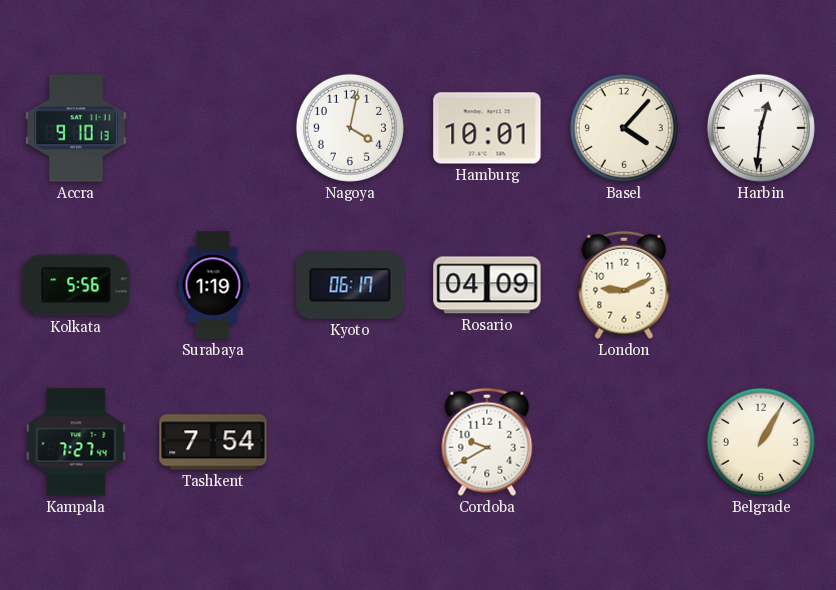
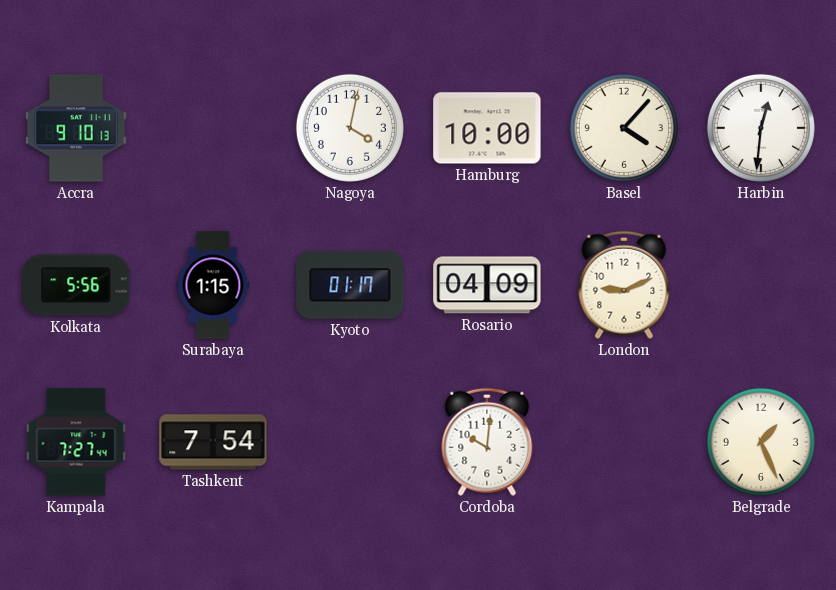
Hamburg: 10:01 -> 10:00
Surabaya: 1:19 -> 1:15
Kyoto: 06:17 -> 01:17
Cordoba: 9:40 -> 10:01
Belgrade: 1:05 -> 1:26
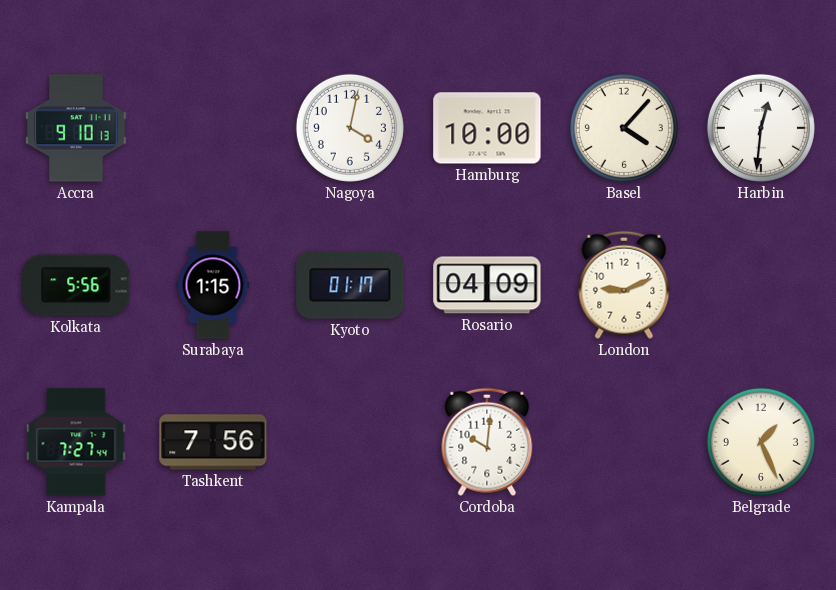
Tashkent: 7:54 -> 7:56
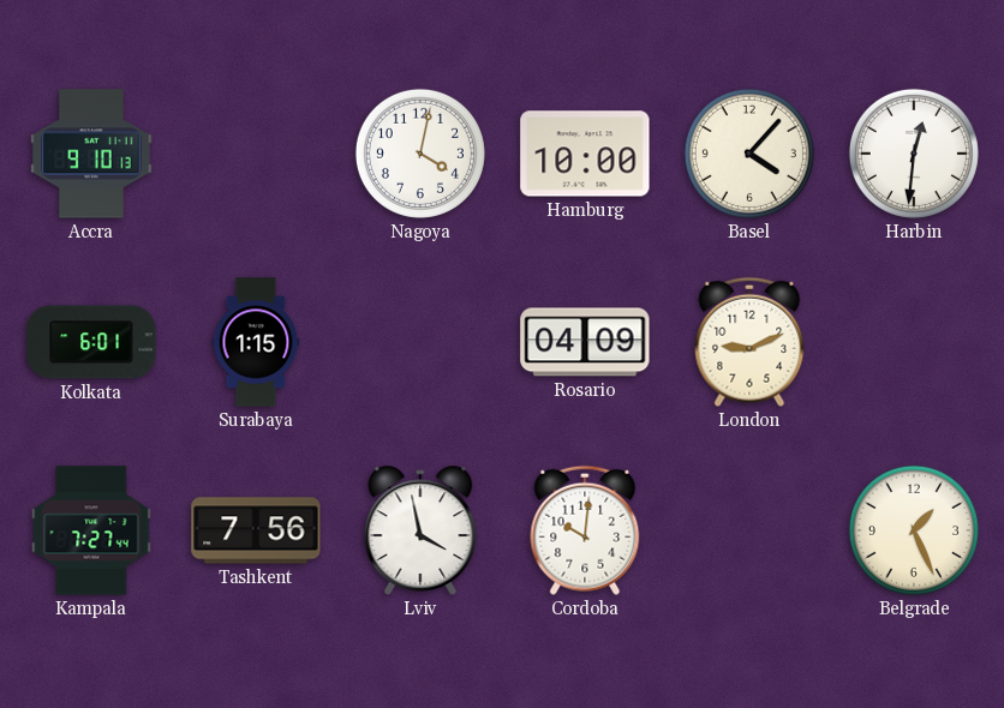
Kolkata: 5:56 -> 6:01
Kyoto: 01:17 -> none
Lviv: none -> 3:58
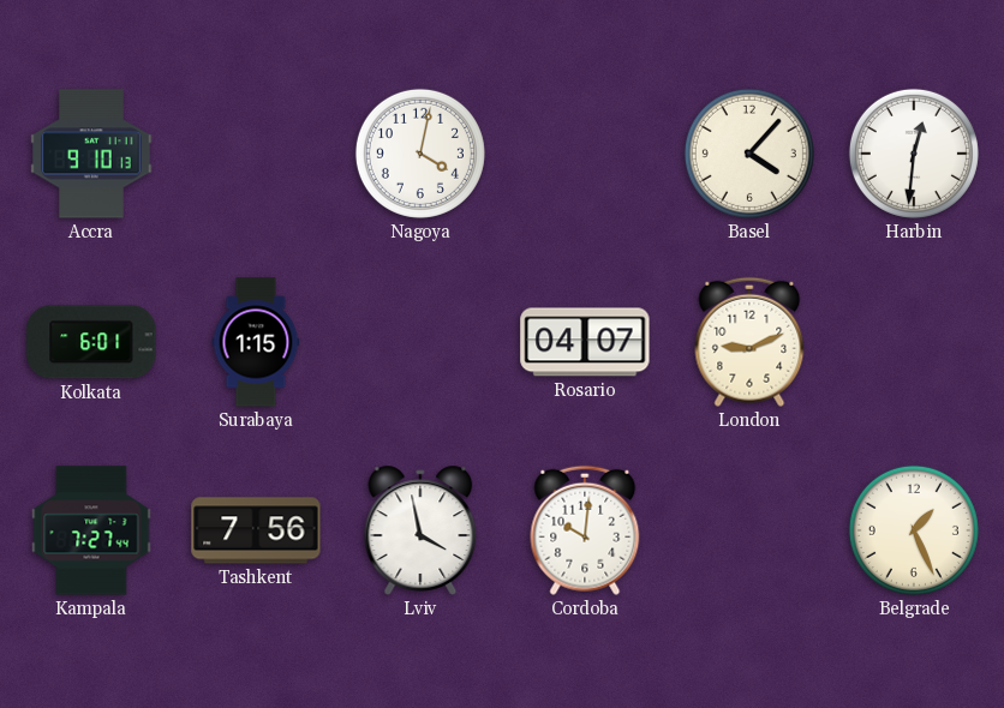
Hamburg: 10:00 -> none
Rosario: 04:09 -> 04:07
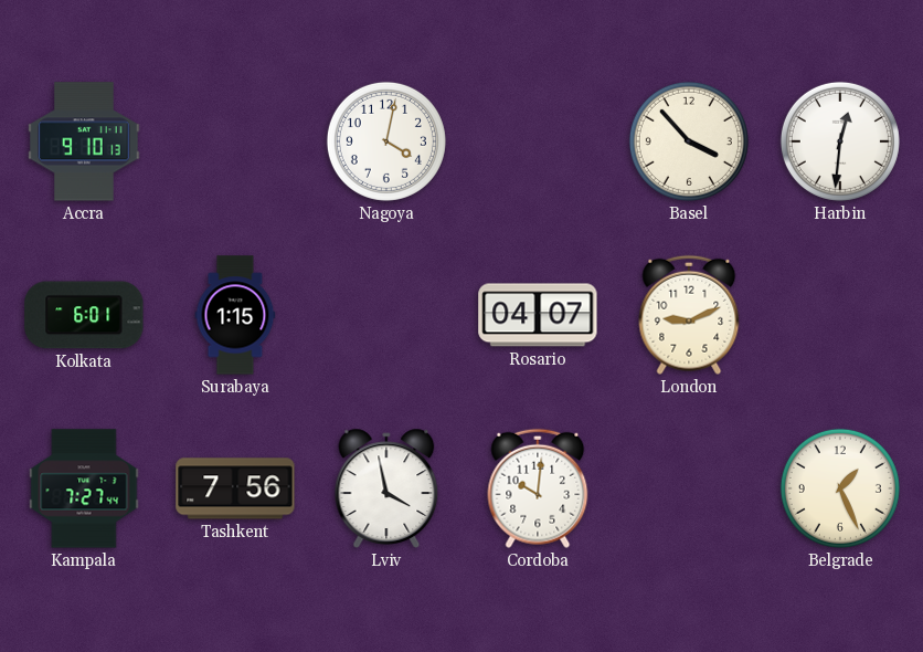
Basel: 4:07 -> 3:53
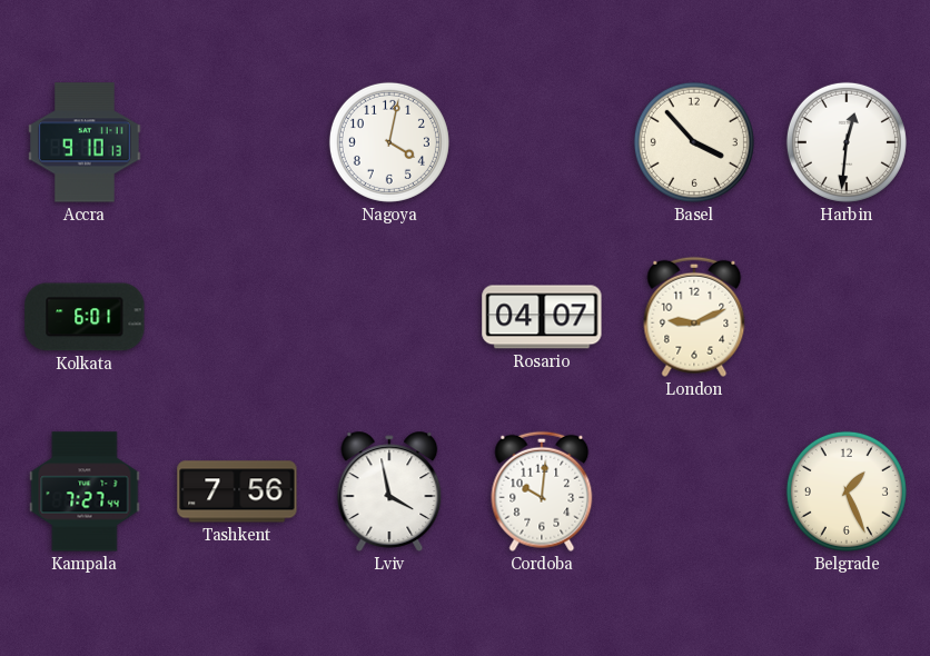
Surabaya: 1:15 -> none
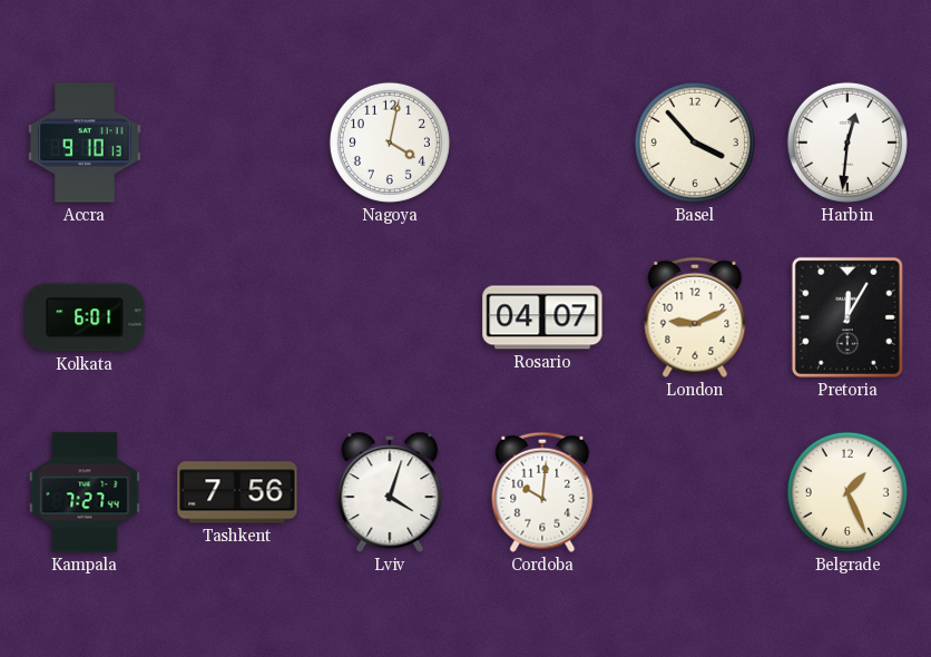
Pretoria: none -> 12:05
Lviv: 3:58 -> 4:03
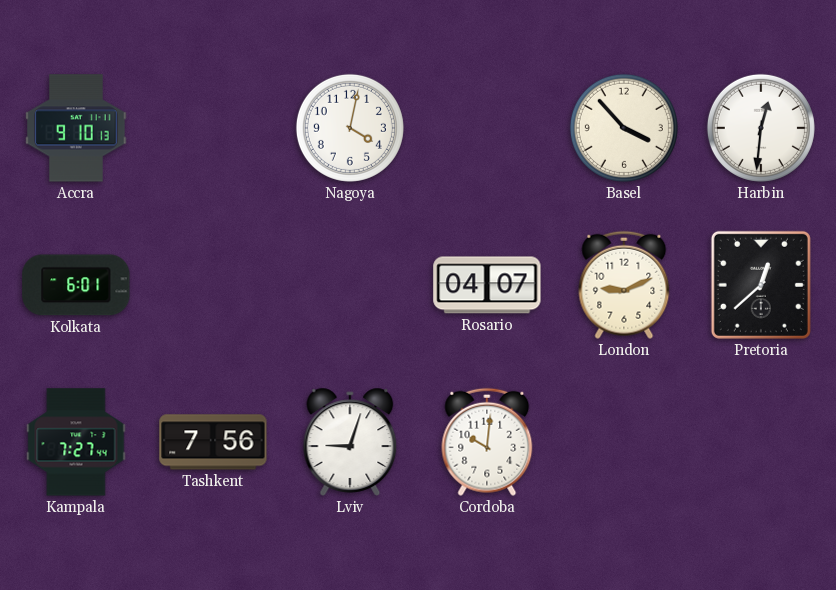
Pretoria: 12:05 -> 12:38
Lviv: 4:03 -> 9:03
Belgrade: 1:26 -> none
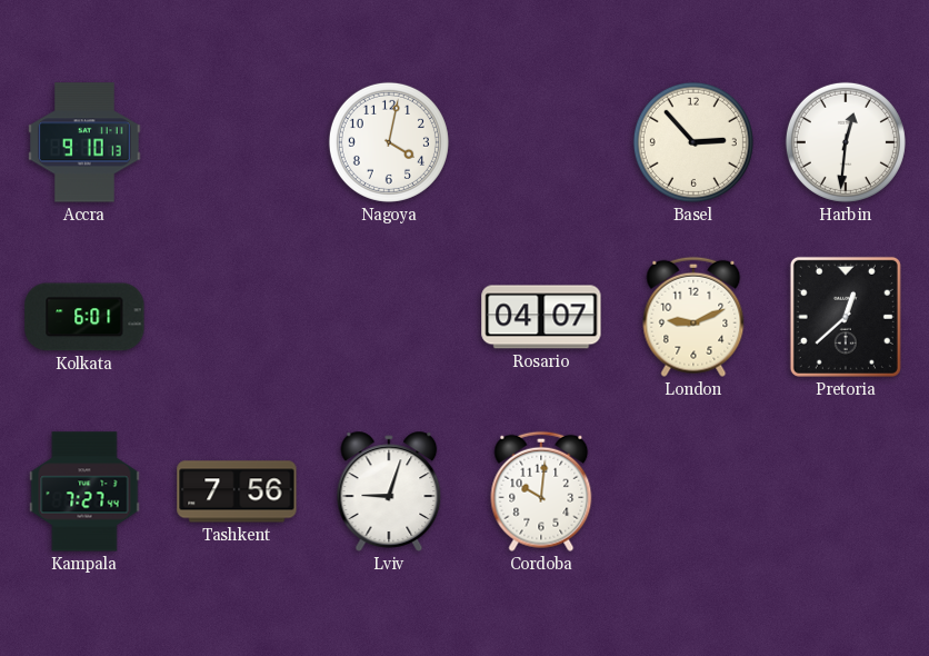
Basel: 3:53 -> 2:53
